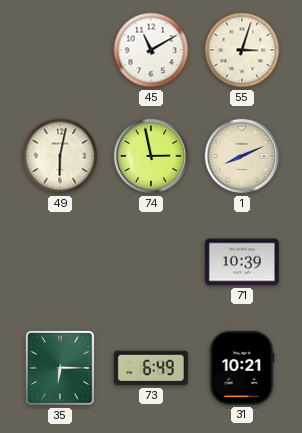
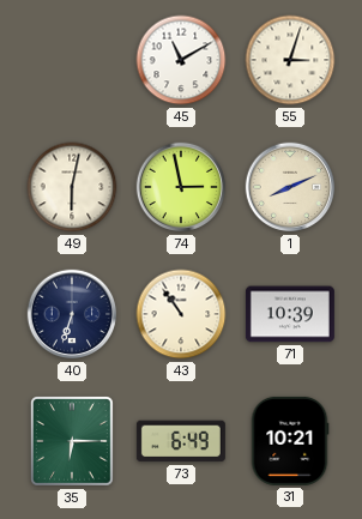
40: none -> 6:33
43: none -> 10:54
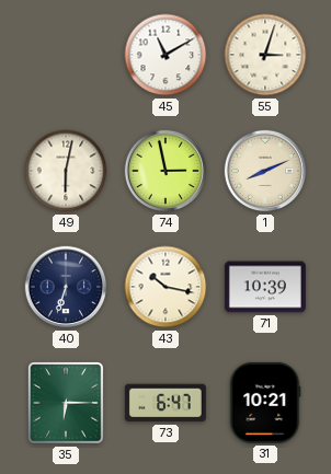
43: 10:54 -> 10:17
73: 6:49 -> 6:47
